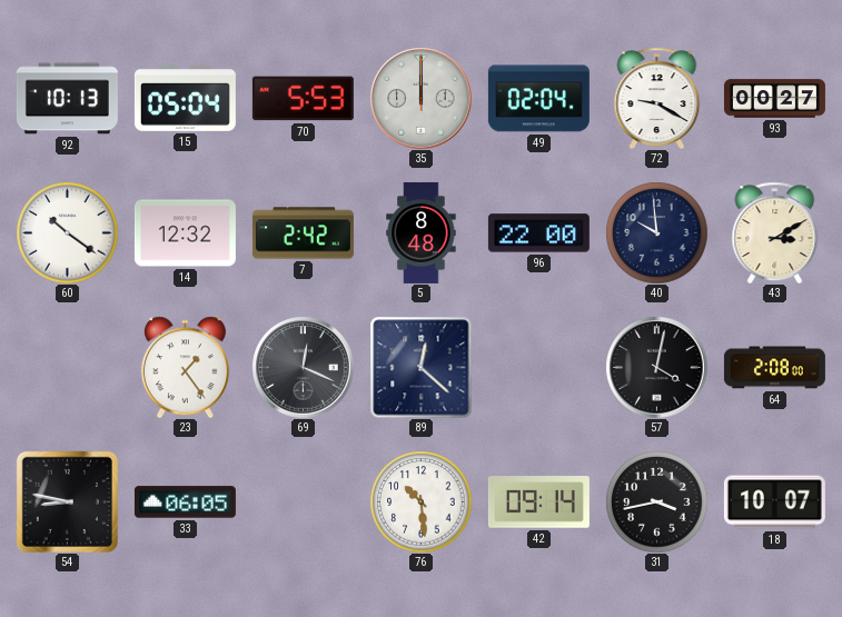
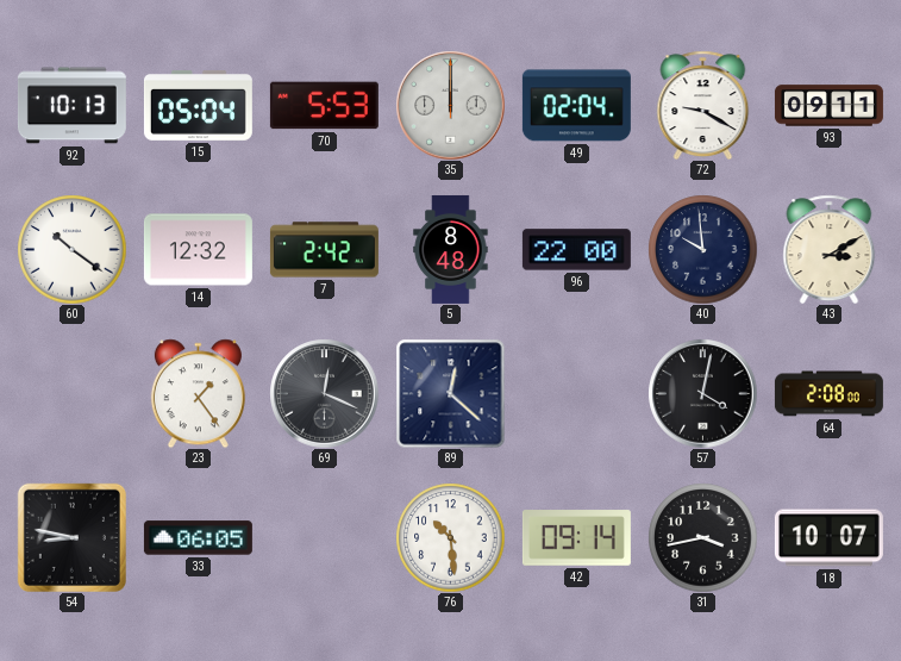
93: 00:27 -> 09:11
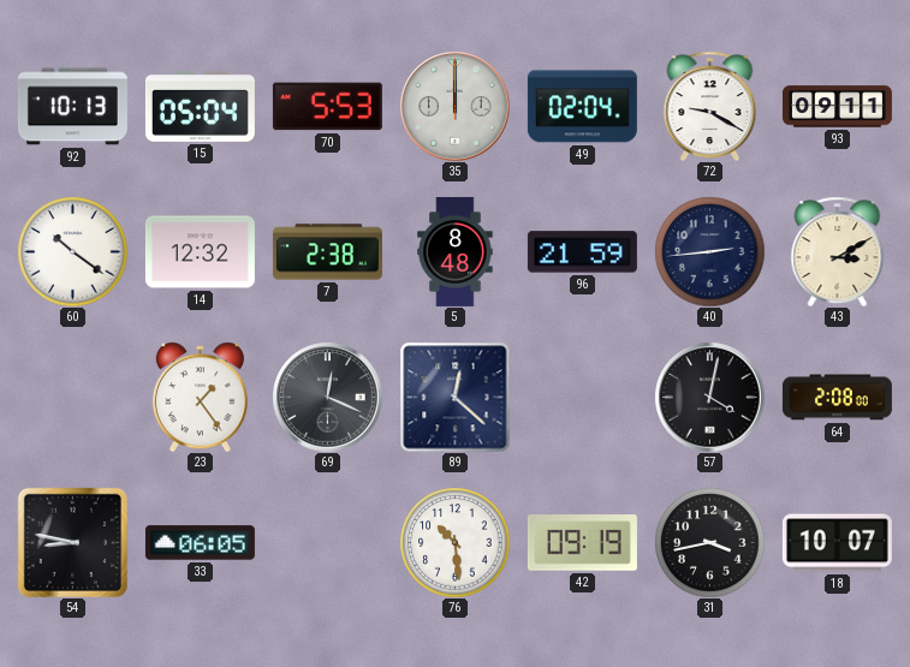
7: 2:42 -> 2:38
96: 22:00 -> 21:59
40: 9:59 -> 2:44
42: 09:14 -> 09:19
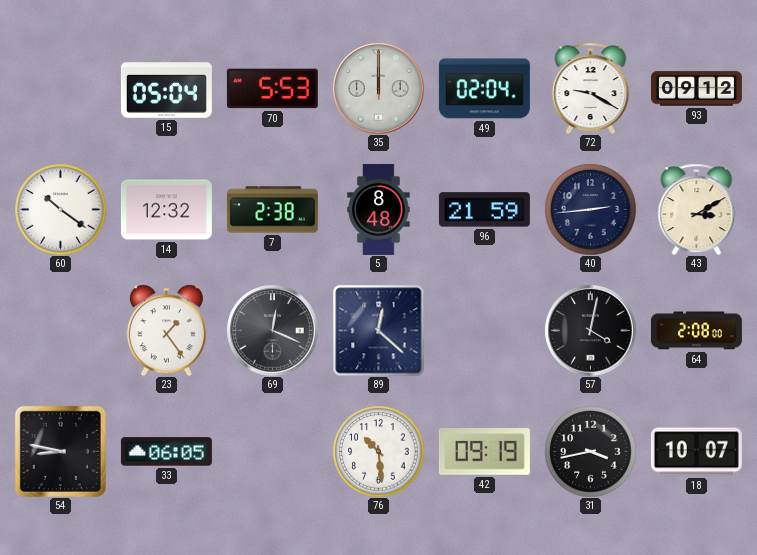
92: 10:13 -> none
93: 09:11 -> 09:12
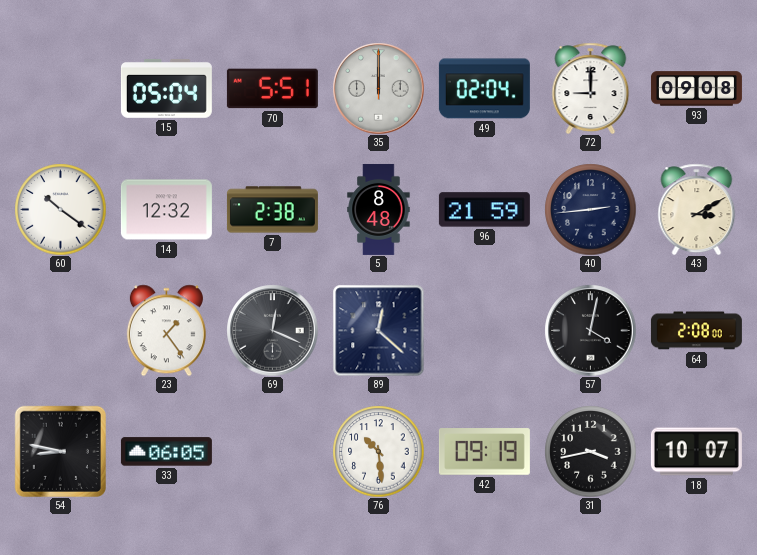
70: 5:53 -> 5:51
72: 9:20 -> 9:00
93: 09:12 -> 09:08
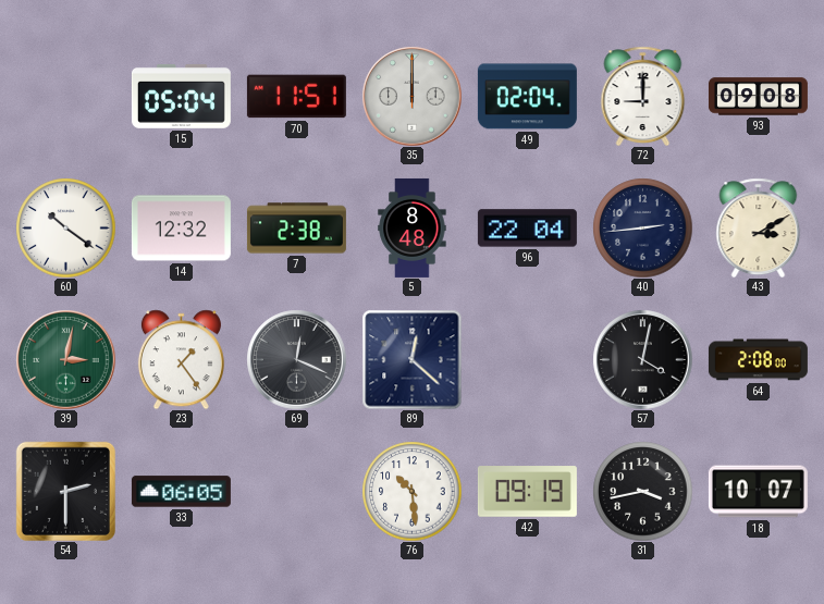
70: 5:51 -> 11:51
96: 21:59 -> 22:04
39: none -> 3:02
54: 8:47 -> 2:30
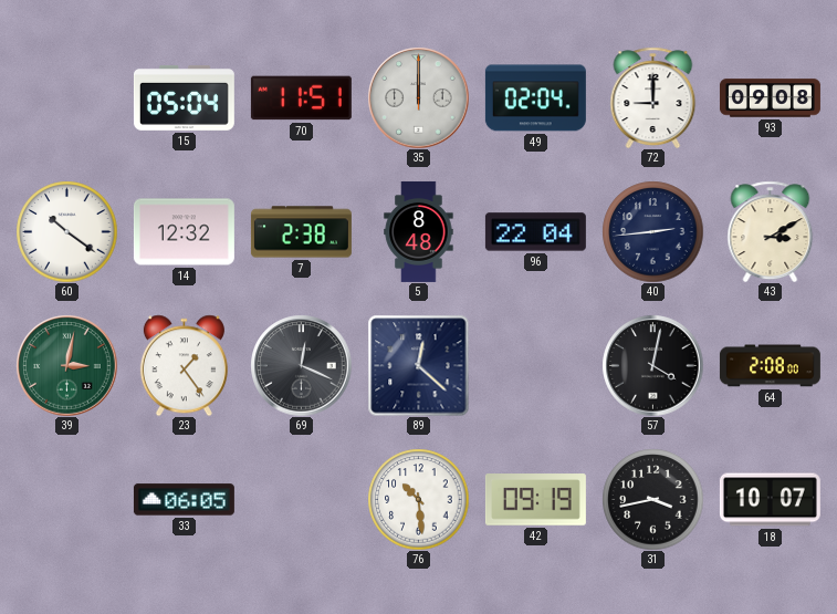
54: 2:30 -> none
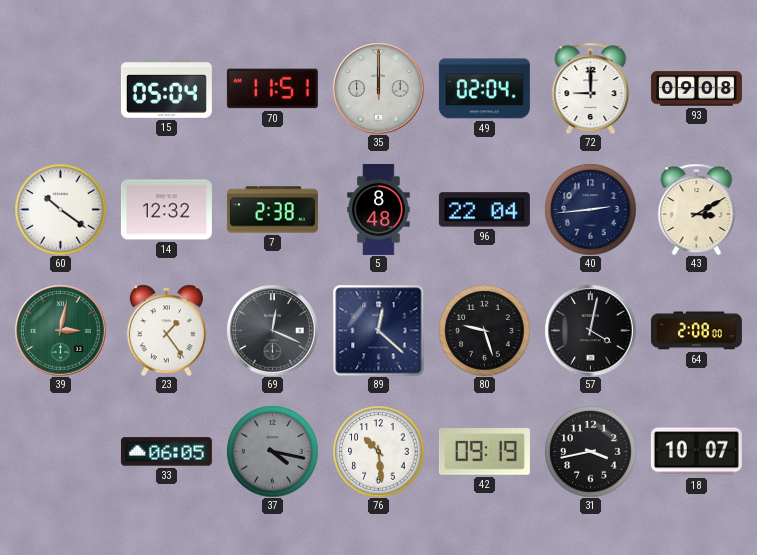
80: none -> 9:27
37: none -> 4:17
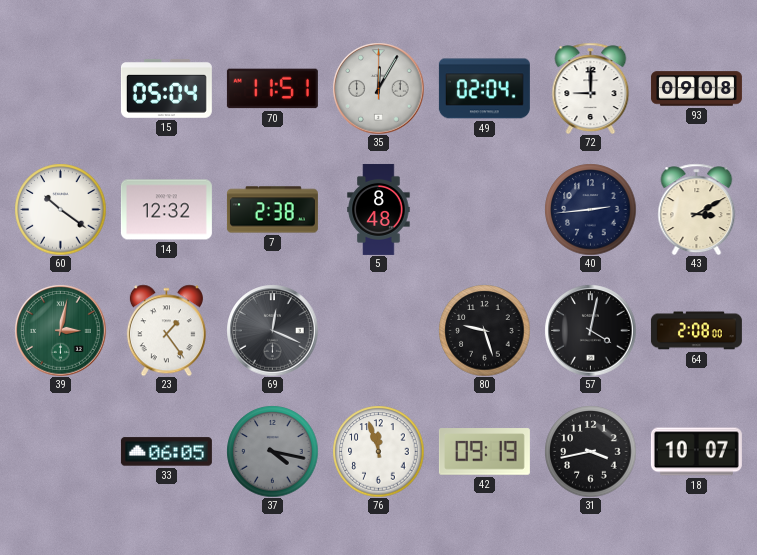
35: 12:00 -> 12:05
96: 22:04 -> none
89: 12:22 -> none
76: 10:29 -> 11:57
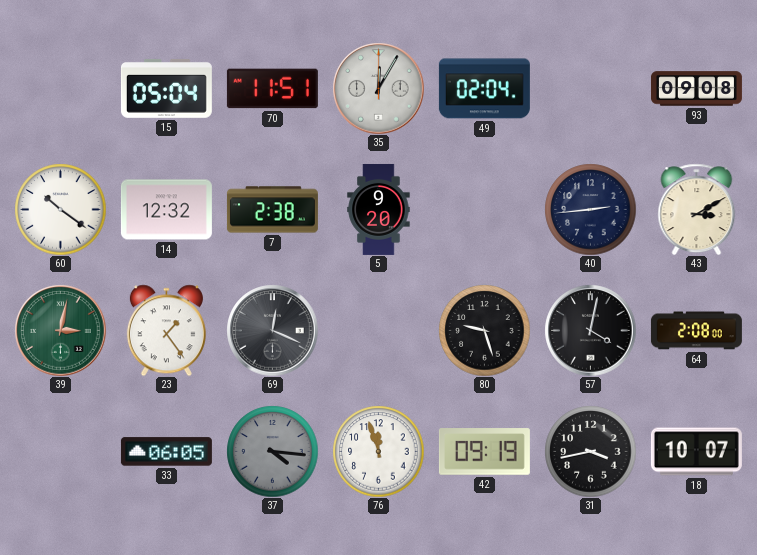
72: 9:00 -> none
5: 8:48 -> 9:20
37: 4:17 -> 4:16
